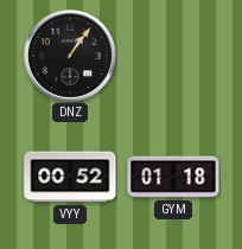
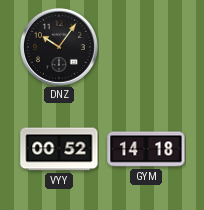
DNZ: 1:06 -> 10:06
GYM: 01:18 -> 14:18
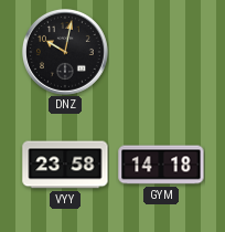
DNZ: 10:06 -> 10:02
VYY: 00:52 -> 23:58
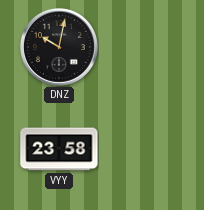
GYM: 14:18 -> none
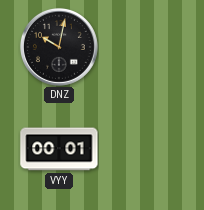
VYY: 23:58 -> 00:01
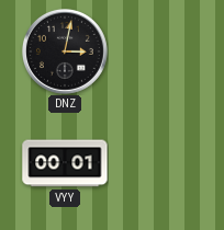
DNZ: 10:02 -> 3:02
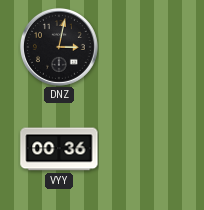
VYY: 00:01 -> 00:36
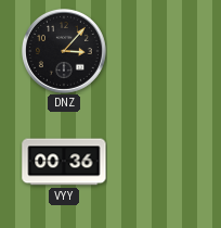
DNZ: 3:02 -> 3:07
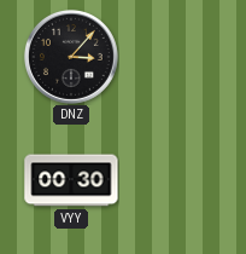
VYY: 00:36 -> 00:30
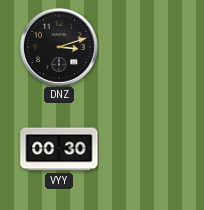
DNZ: 3:07 -> 3:12
